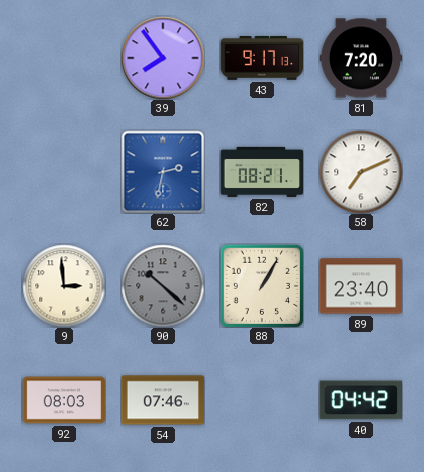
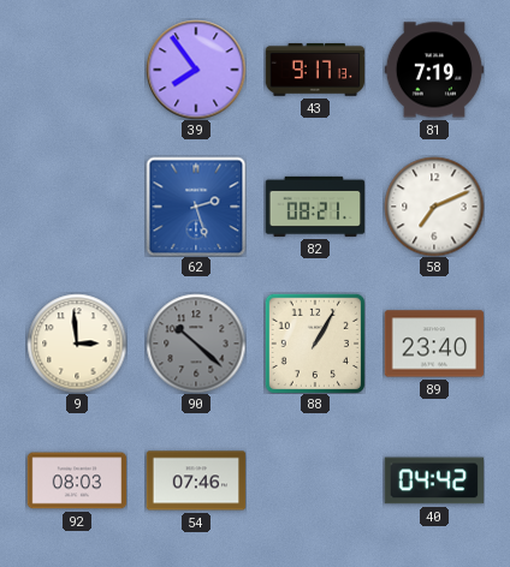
81: 7:20 -> 7:19
62: 2:32 -> 2:27
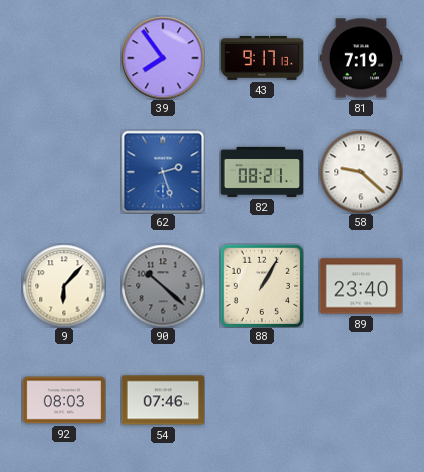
58: 7:11 -> 9:22
9: 2:59 -> 6:07
40: 04:42 -> none
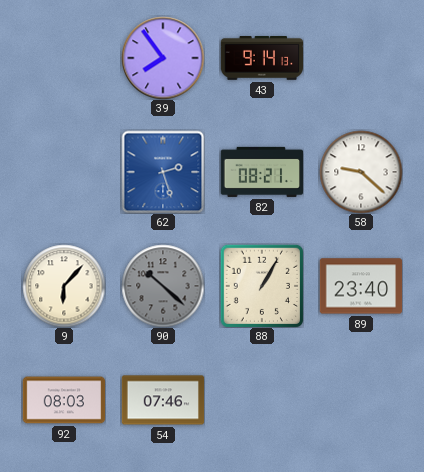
43: 9:17 -> 9:14
81: 7:19 -> none
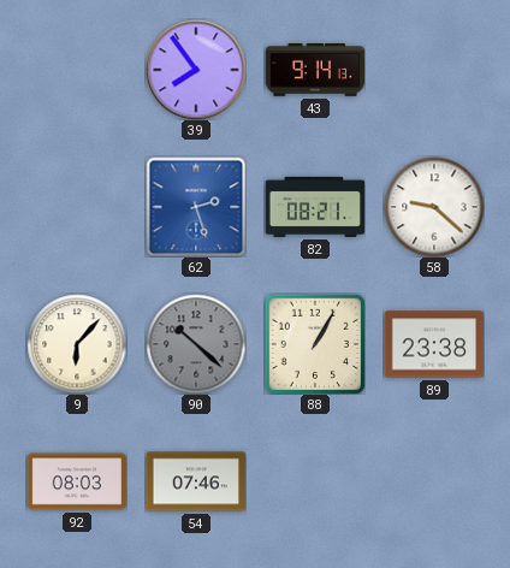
89: 23:40 -> 23:38
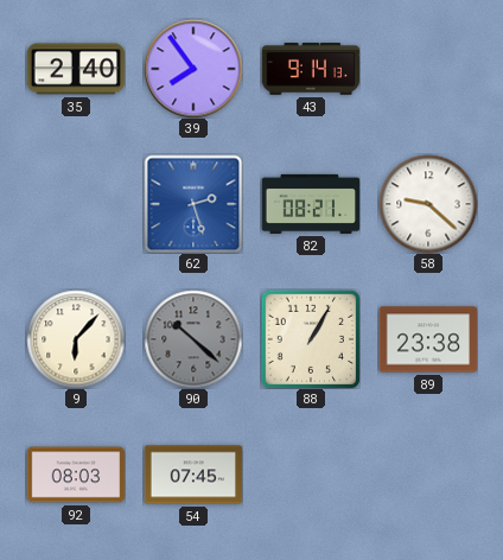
35: none -> 2:40
54: 07:46 -> 07:45
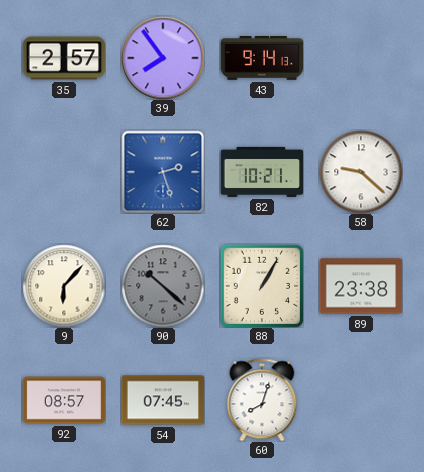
35: 2:40 -> 2:57
82: 08:21 -> 10:21
92: 08:03 -> 08:57
60: none -> 8:03
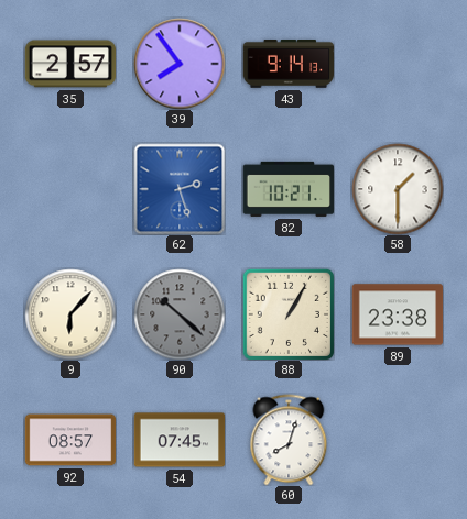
58: 9:22 -> 1:30
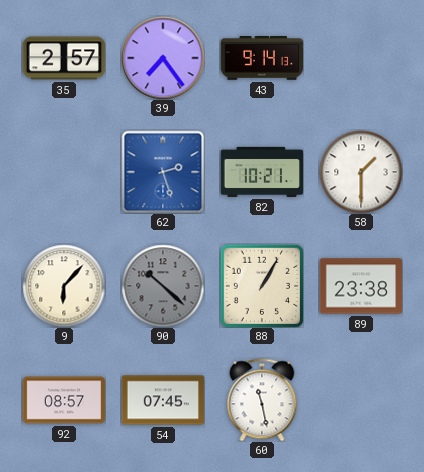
39: 7:54 -> 7:24
60: 8:03 -> 11:28
